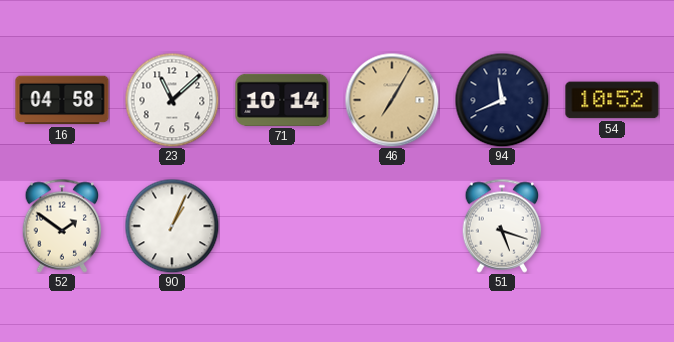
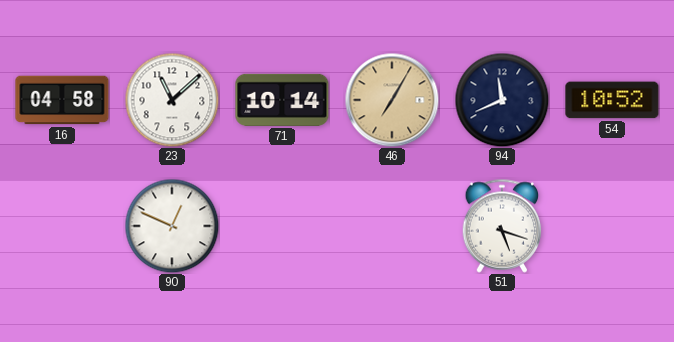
52: 1:51 -> none
90: 1:04 -> 12:49
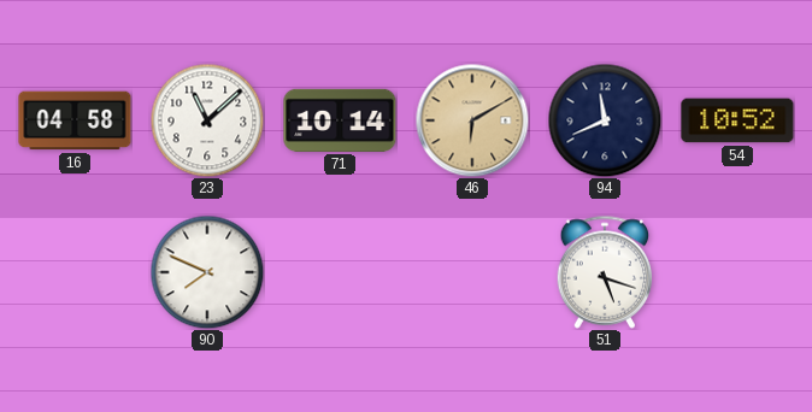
46: 7:05 -> 6:10
90: 12:49 -> 7:49
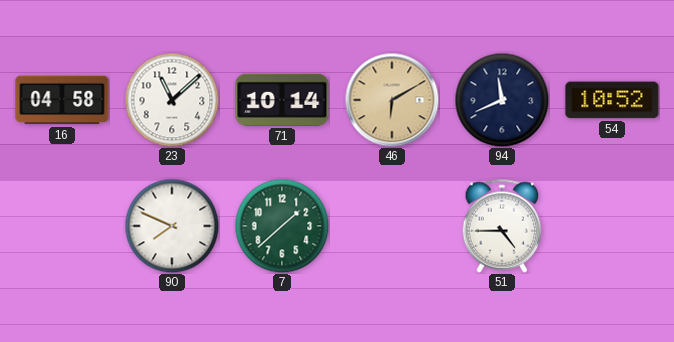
7: none -> 1:38
51: 5:18 -> 4:45
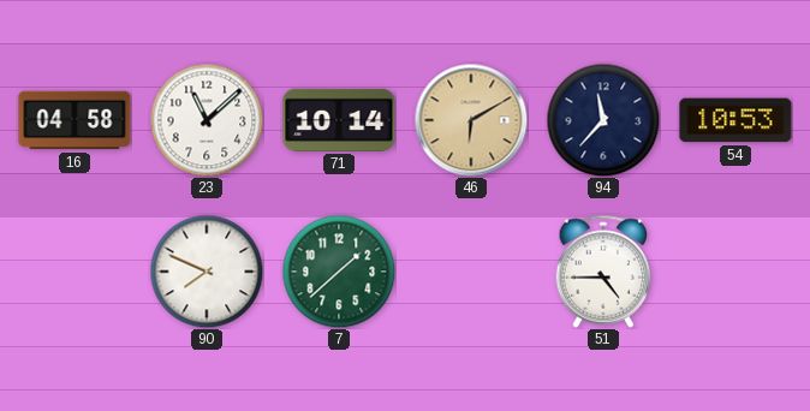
94: 11:41 -> 11:37
54: 10:52 -> 10:53
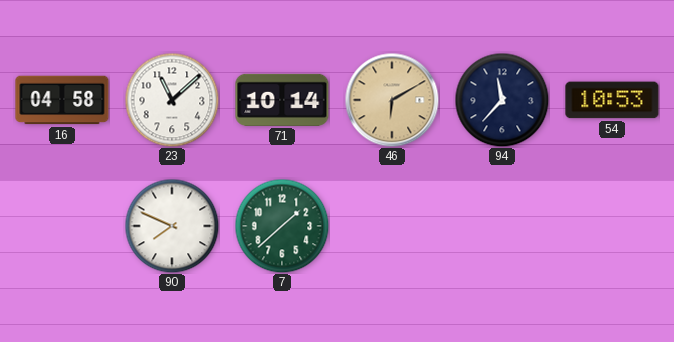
51: 4:45 -> none
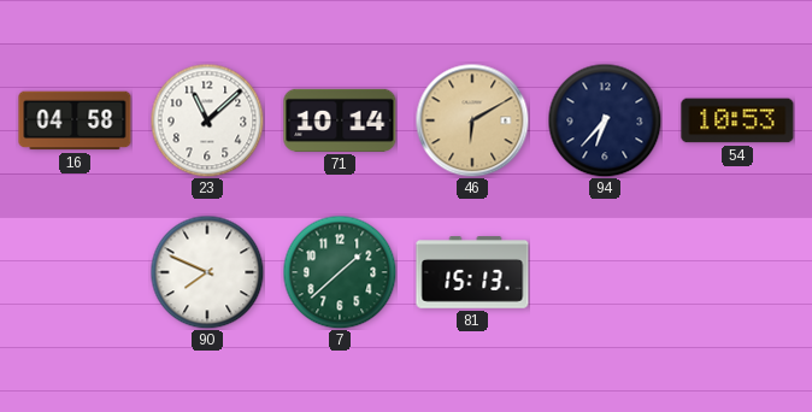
94: 11:37 -> 6:37
81: none -> 15:13
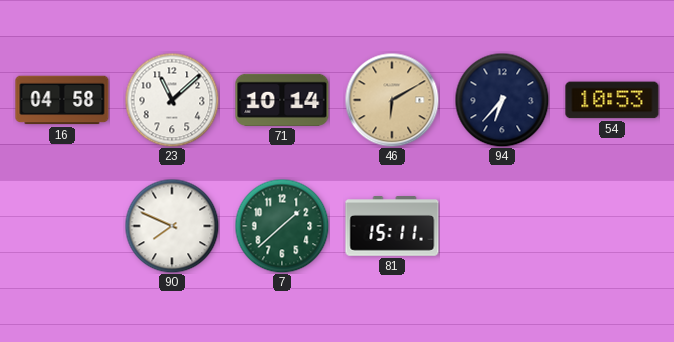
81: 15:13 -> 15:11
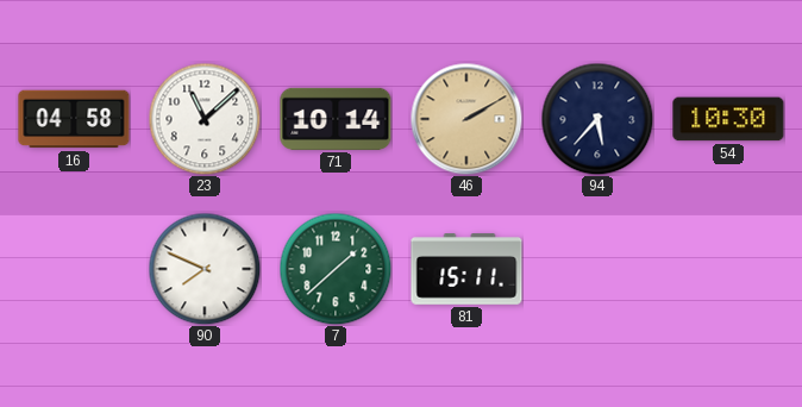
46: 6:10 -> 2:10
94: 6:37 -> 5:37
54: 10:53 -> 10:30
